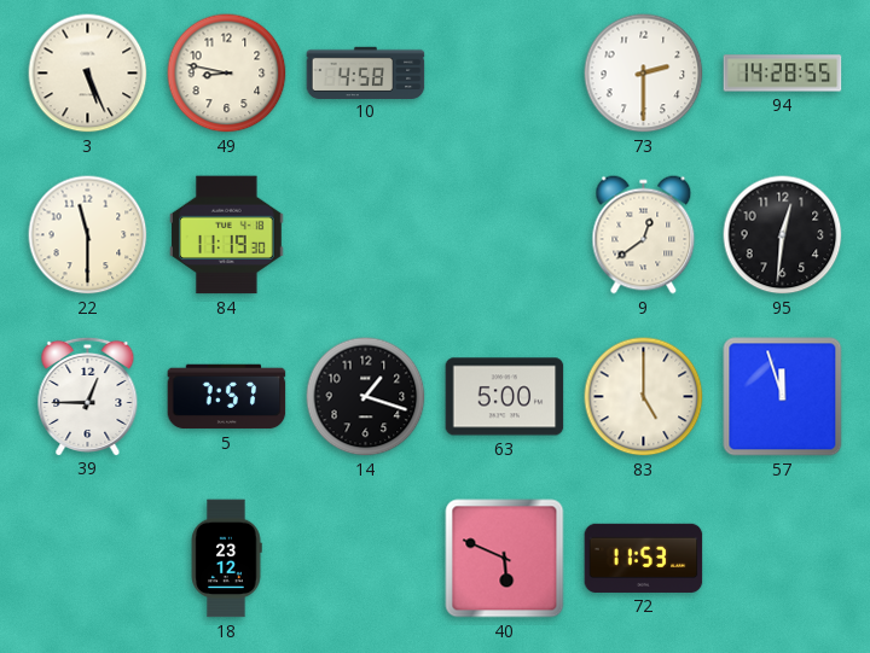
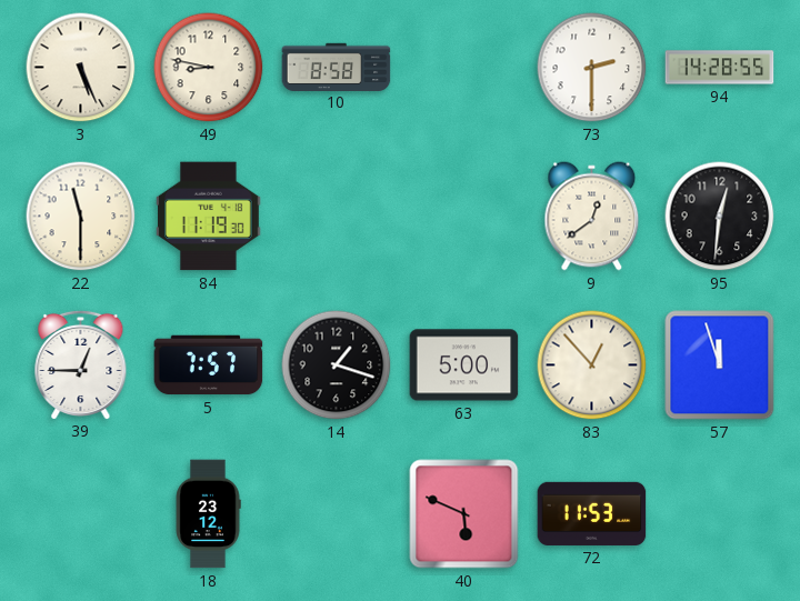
10: 4:58 -> 8:58
83: 5:00 -> 12:53
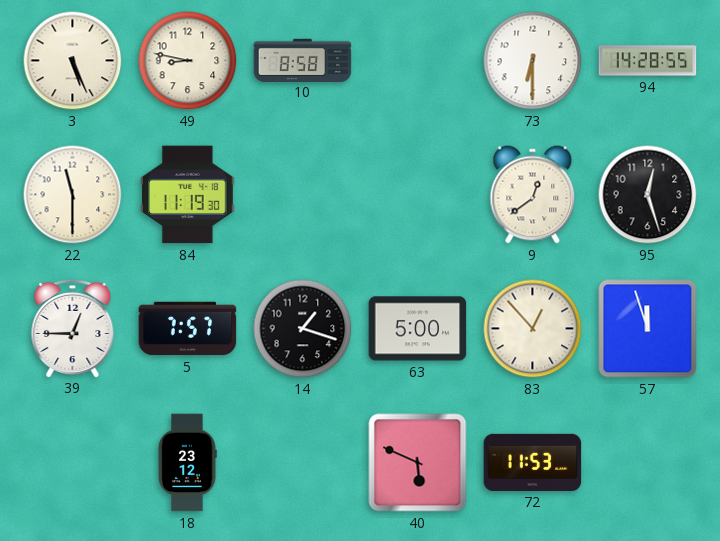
73: 2:30 -> 6:30
95: 12:31 -> 12:27
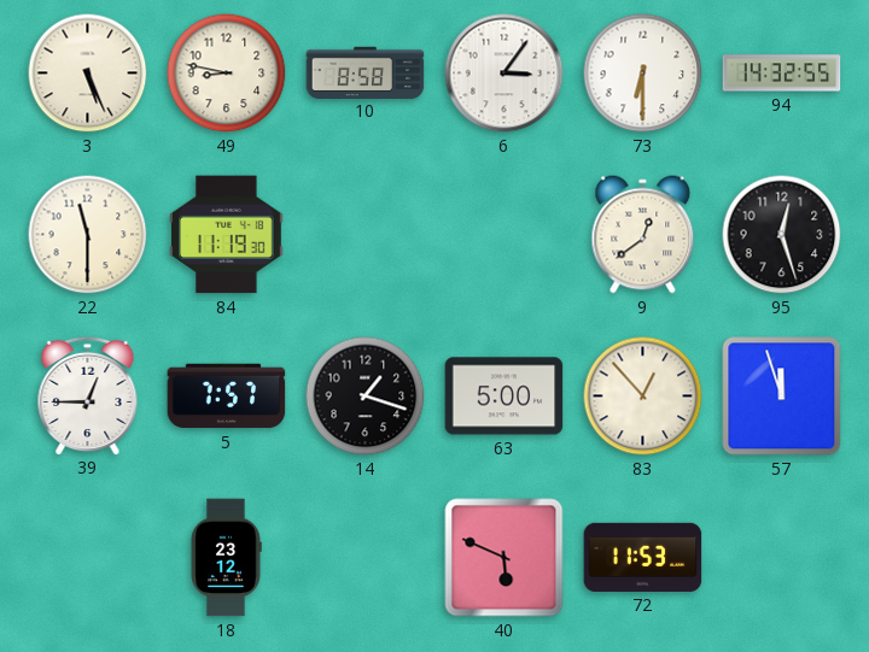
6: none -> 3:06
94: 14:28 -> 14:32
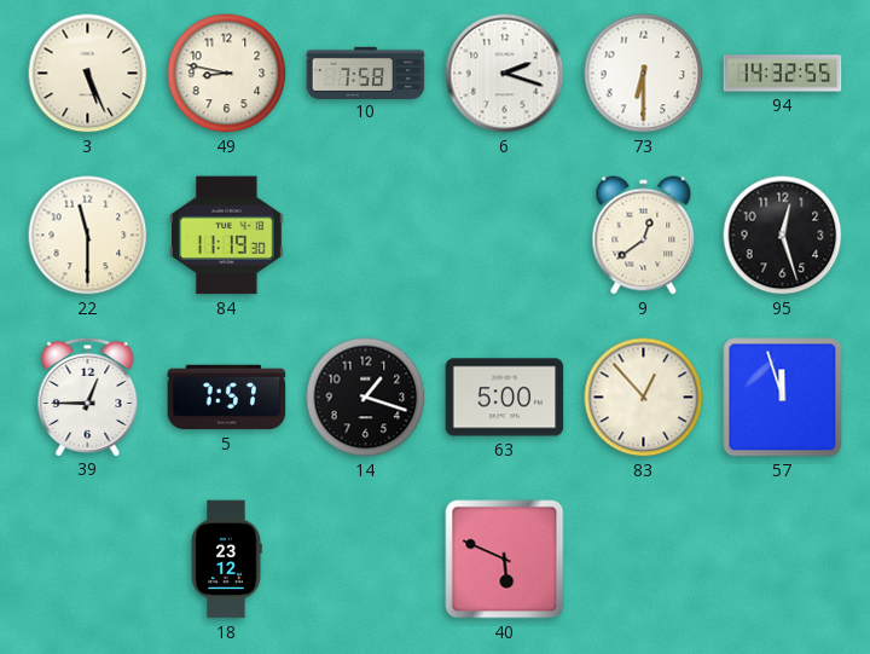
10: 8:58 -> 7:58
6: 3:06 -> 2:18
72: 11:53 -> none
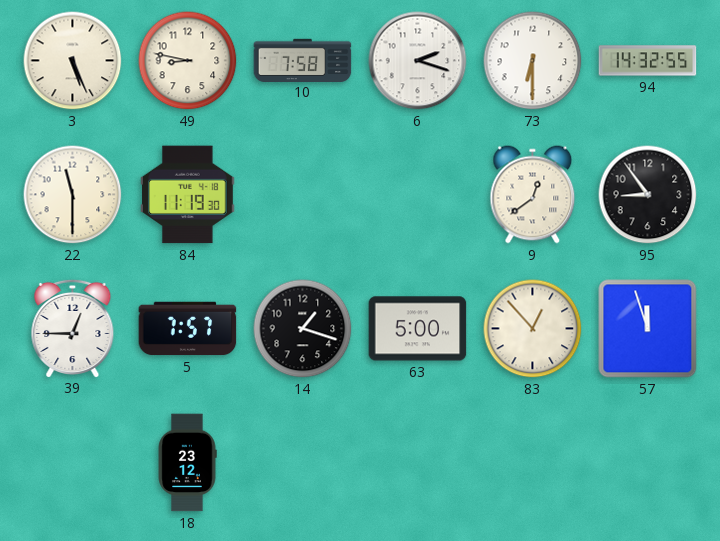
95: 12:27 -> 8:54
40: 5:49 -> none
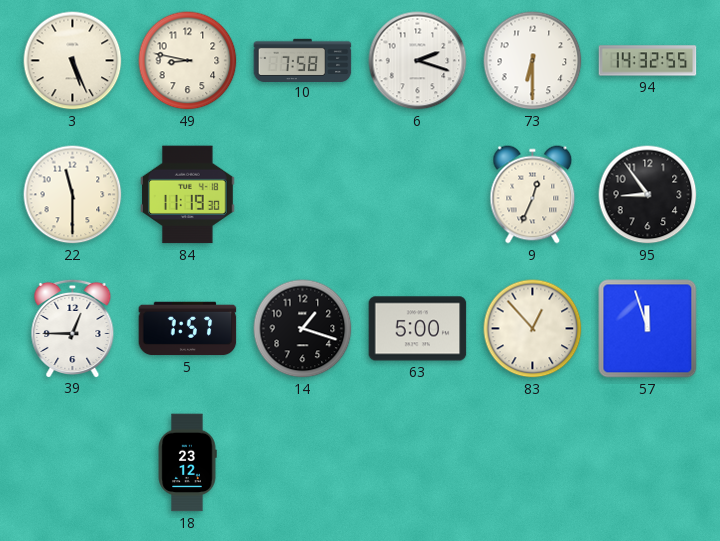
9: 12:39 -> 12:34
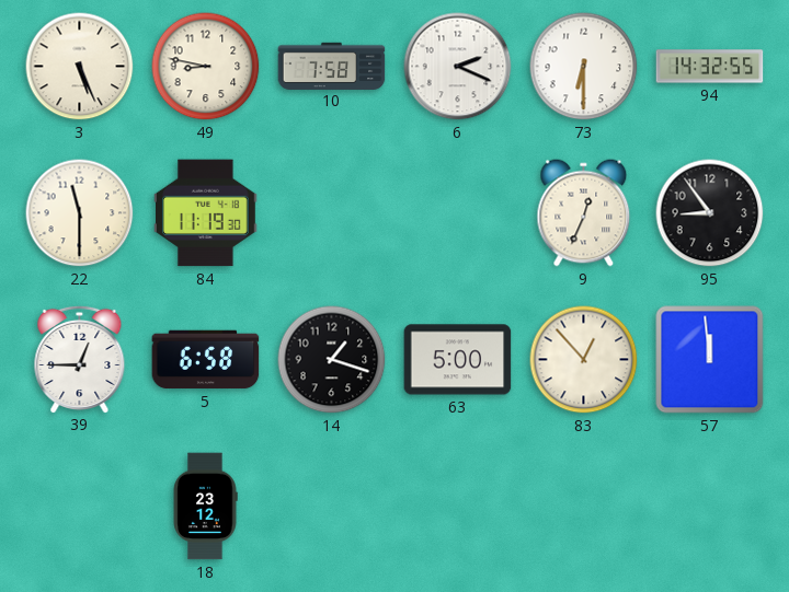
6: 2:18 -> 2:19
5: 7:57 -> 6:58
57: 11:57 -> 11:59
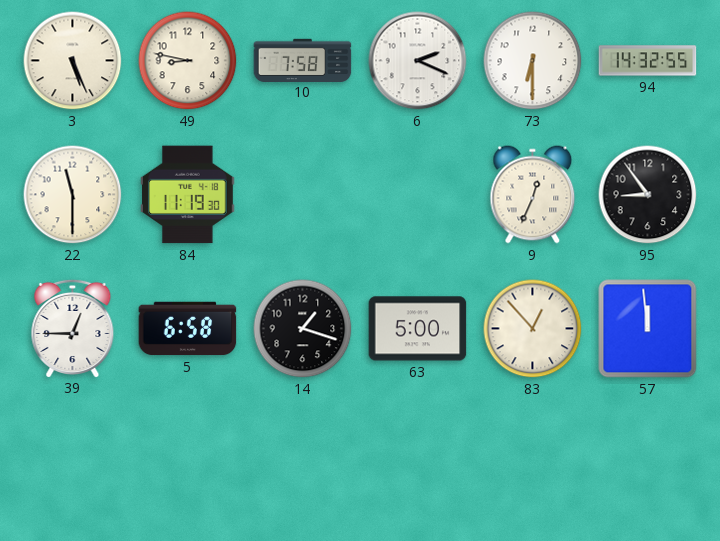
18: 23:12 -> none
